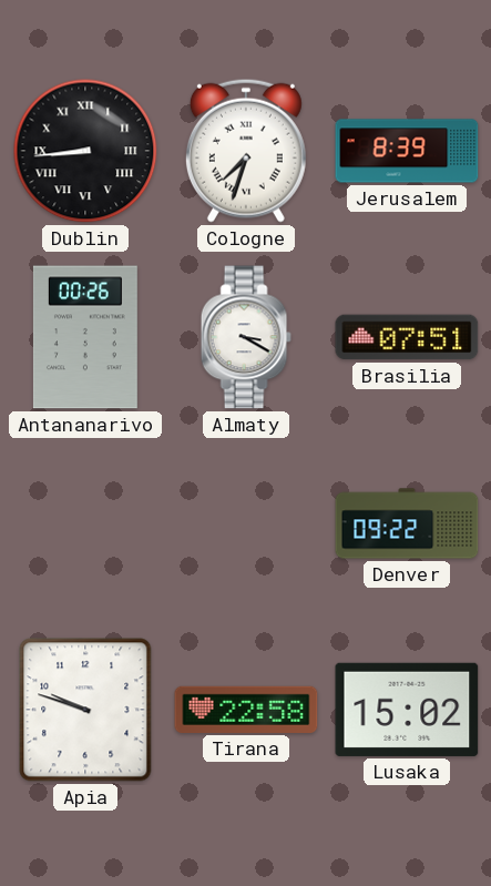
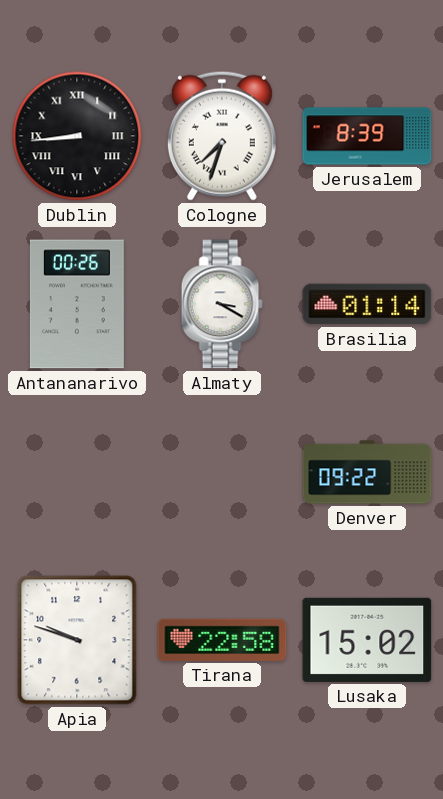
Brasilia: 07:51 -> 01:14
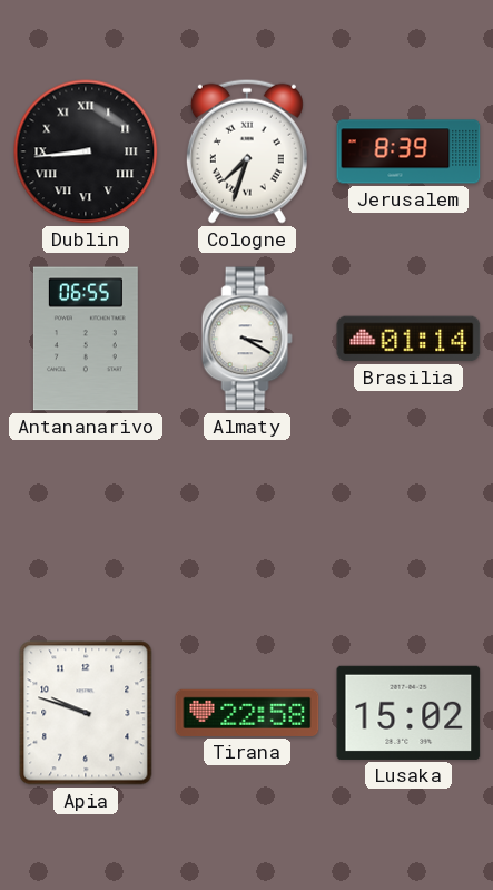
Antananarivo: 00:26 -> 06:55
Denver: 09:22 -> none
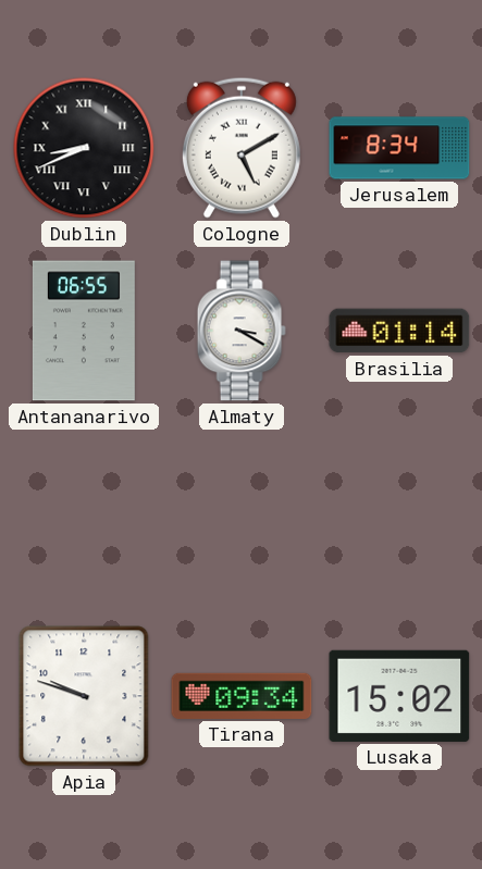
Dublin: 8:44 -> 8:41
Cologne: 7:33 -> 5:10
Jerusalem: 8:39 -> 8:34
Tirana: 22:58 -> 09:34
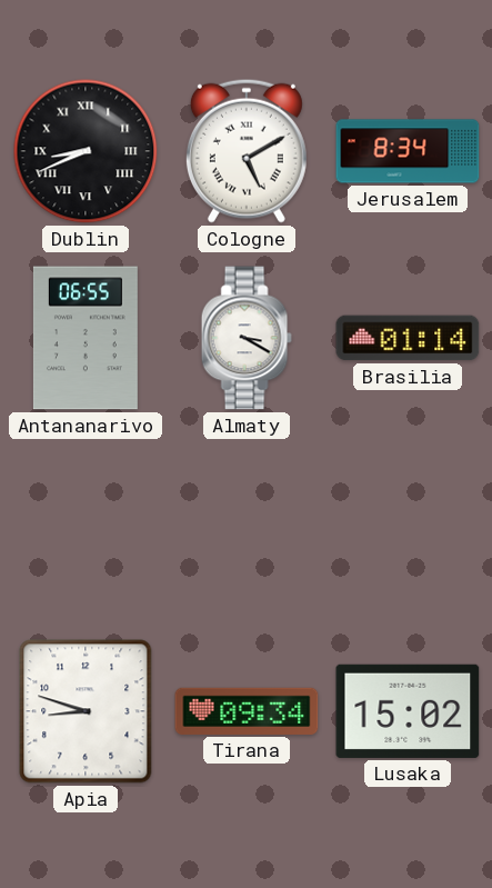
Apia: 9:48 -> 8:48
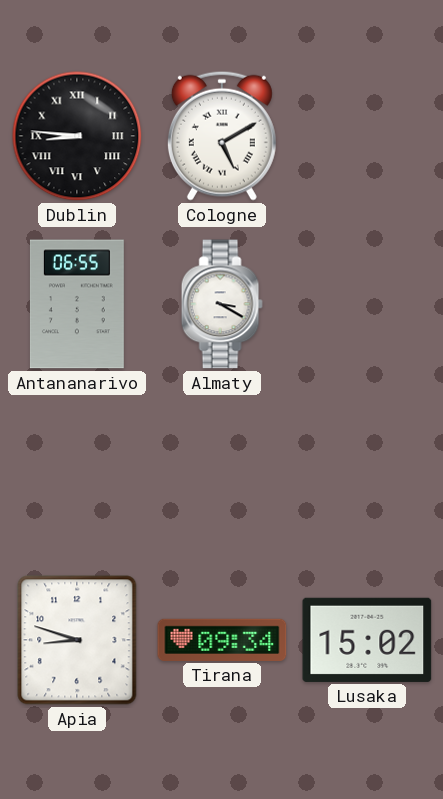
Dublin: 8:41 -> 8:46
Jerusalem: 8:34 -> none
Brasilia: 01:14 -> none
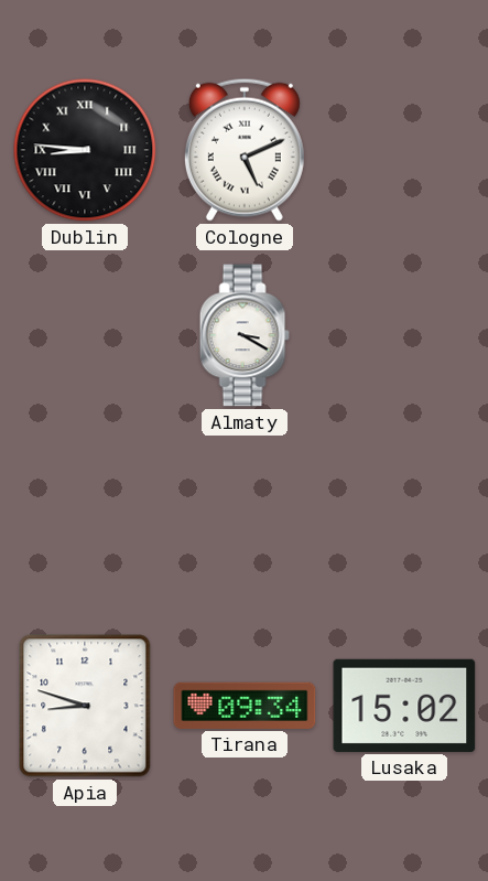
Cologne: 5:10 -> 5:11
Antananarivo: 06:55 -> none
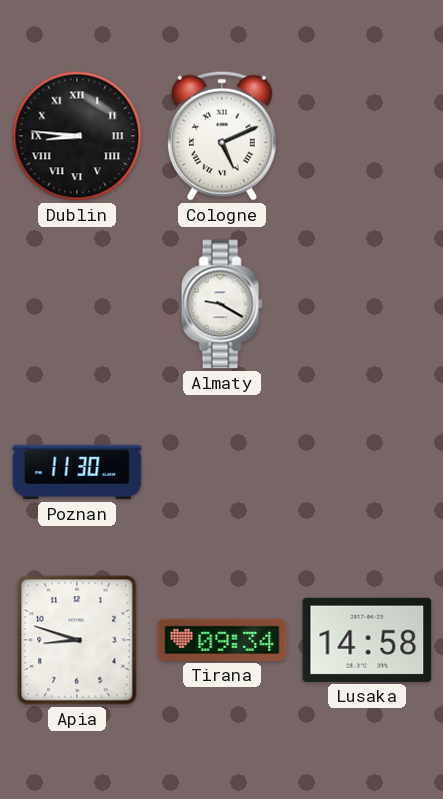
Almaty: 3:20 -> 9:20
Poznan: none -> 11:30
Lusaka: 15:02 -> 14:58
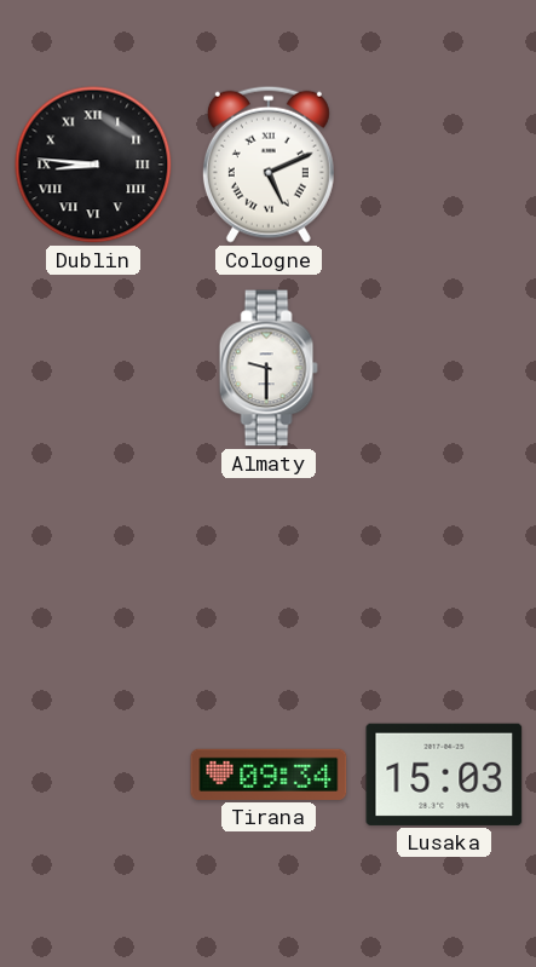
Almaty: 9:20 -> 9:30
Poznan: 11:30 -> none
Apia: 8:48 -> none
Lusaka: 14:58 -> 15:03
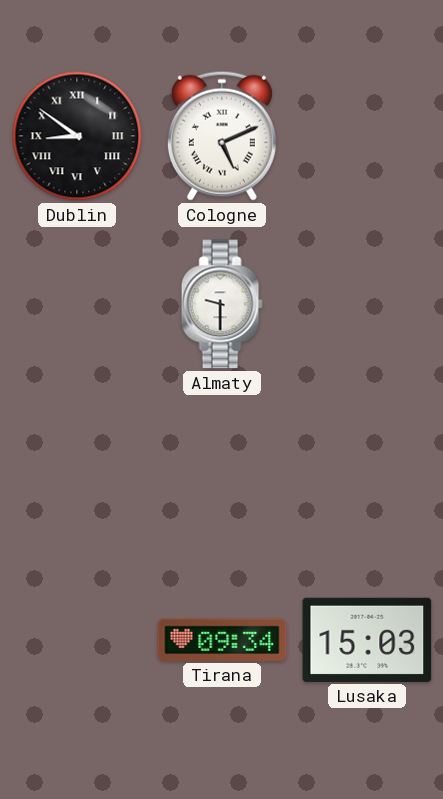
Dublin: 8:46 -> 8:51
